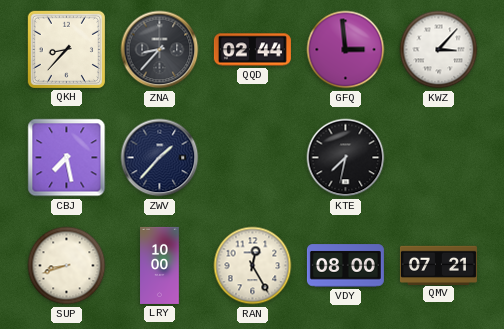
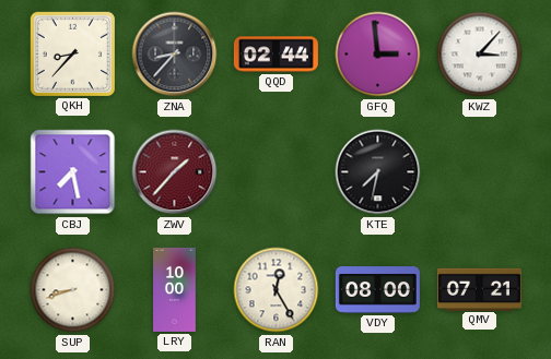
ZWV dial: navy -> burgundy
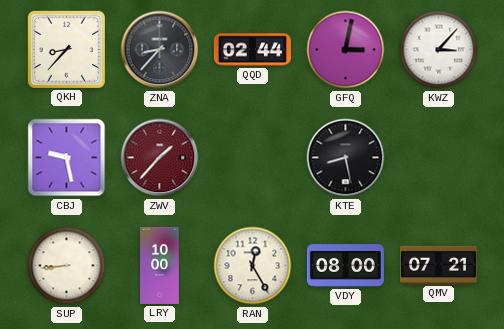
GFQ: 2:59 -> 3:02
CBJ: 7:28 -> 9:28
KTE: 7:32 -> 8:28
SUP: 8:42 -> 8:44
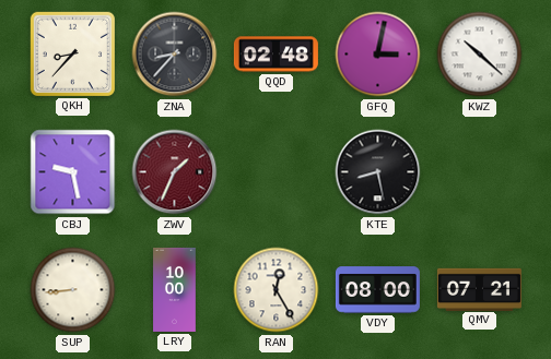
QQD: 02:44 -> 02:48
KWZ: 3:07 -> 10:22
ZWV: 1:37 -> 1:34
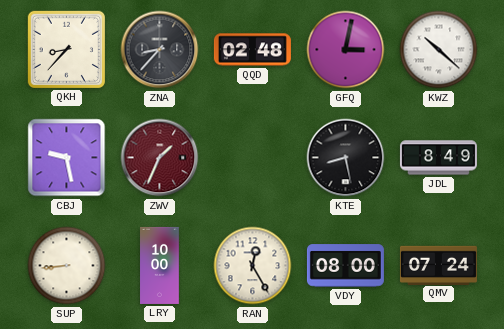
JDL: none -> 8:49
QMV: 07:21 -> 07:24
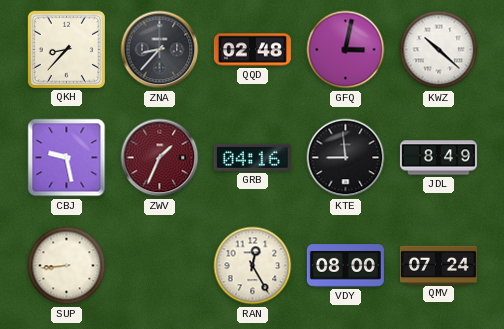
GRB: none -> 04:16
KTE: 8:28 -> 8:59
LRY: 10:00 -> none
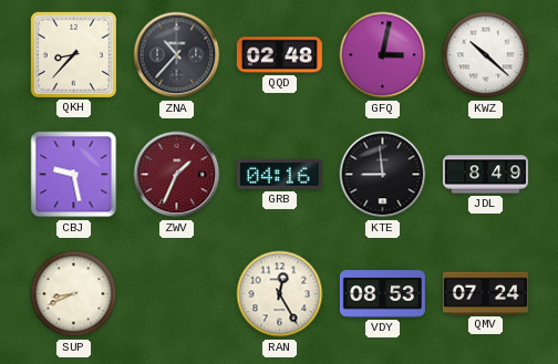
ZNA: 8:37 -> 10:37
SUP: 8:44 -> 8:41
VDY: 08:00 -> 08:53
